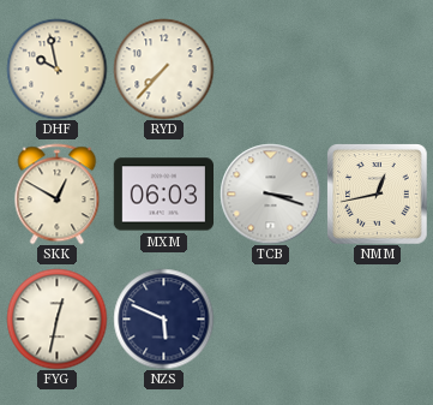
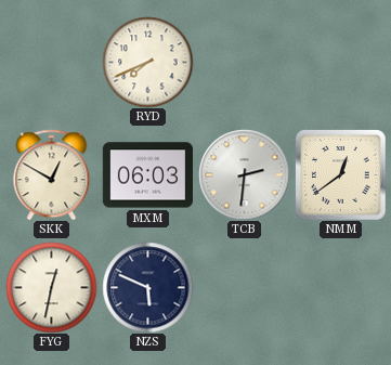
DHF: 9:58 -> none
RYD: 7:37 -> 7:41
TCB: 3:18 -> 2:31
NMM: 12:43 -> 12:39
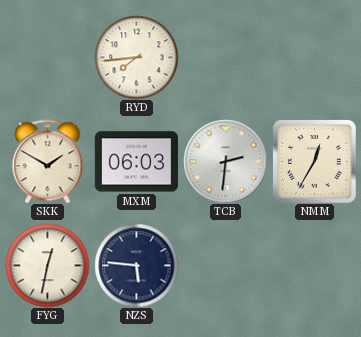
RYD: 7:41 -> 7:44
SKK: 12:50 -> 1:50
NMM: 12:39 -> 12:35
NZS: 5:49 -> 5:46
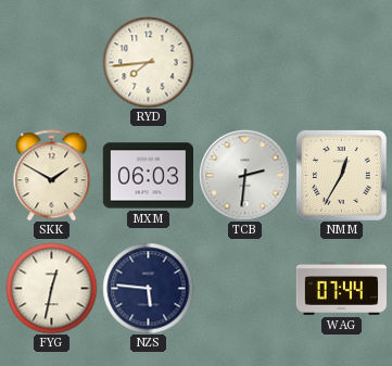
WAG: none -> 07:44
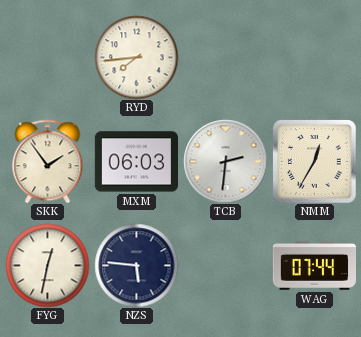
SKK: 1:50 -> 1:54
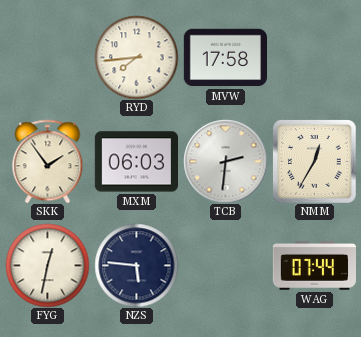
MVW: none -> 17:58
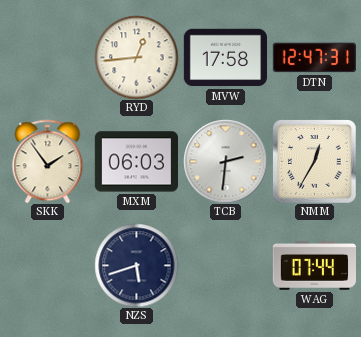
RYD: 7:44 -> 12:44
DTN: none -> 12:47
FYG: 12:32 -> none
NZS: 5:46 -> 5:42
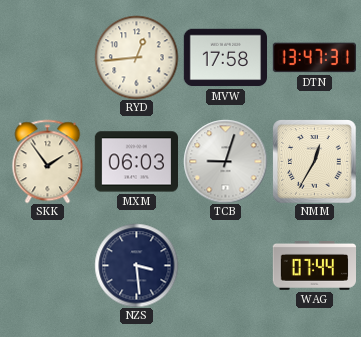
DTN: 12:47 -> 13:47
TCB: 2:31 -> 9:03
NZS: 5:42 -> 3:29
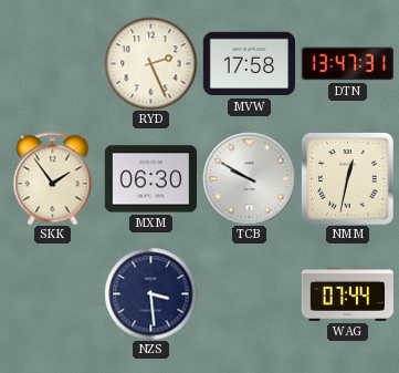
RYD: 12:44 -> 2:26
MXM: 06:03 -> 06:30
TCB: 9:03 -> 9:50
NMM: 12:35 -> 12:32
